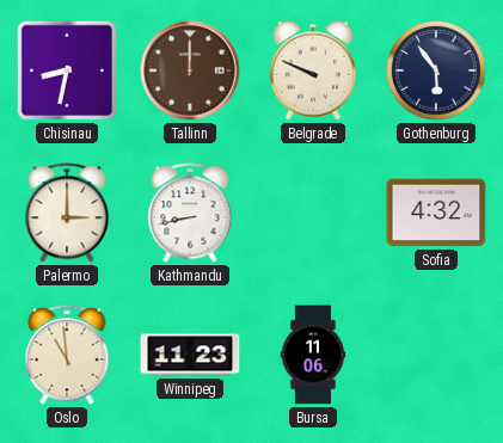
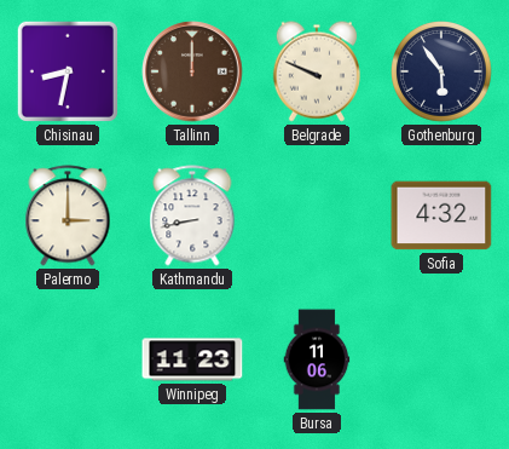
Oslo: 10:59 -> none
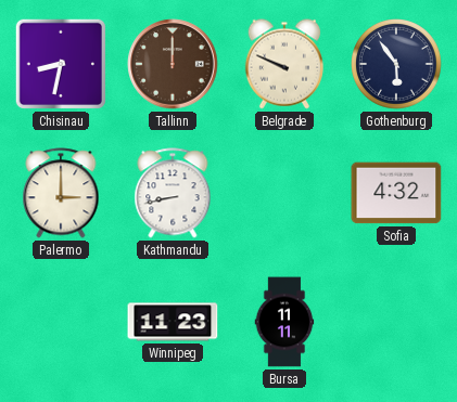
Bursa: 11:06 -> 11:11
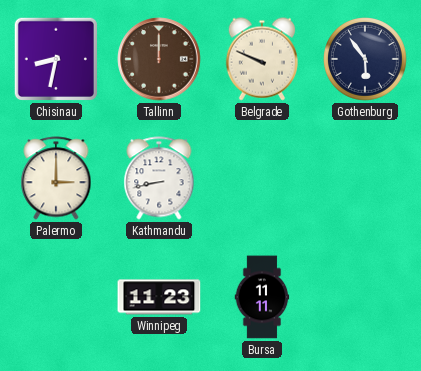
Sofia: 4:32 -> none
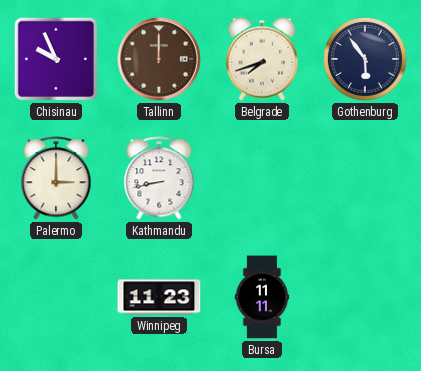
Chisinau: 8:32 -> 9:56
Belgrade: 9:49 -> 7:42
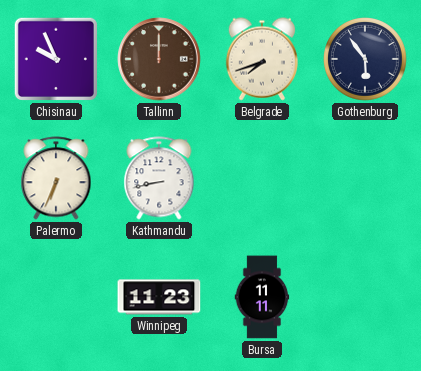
Palermo: 3:00 -> 6:34
